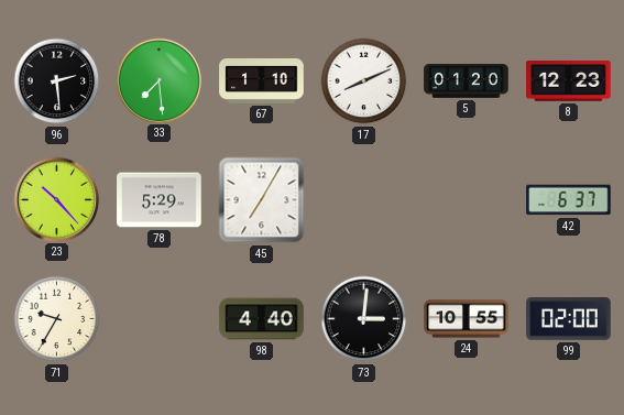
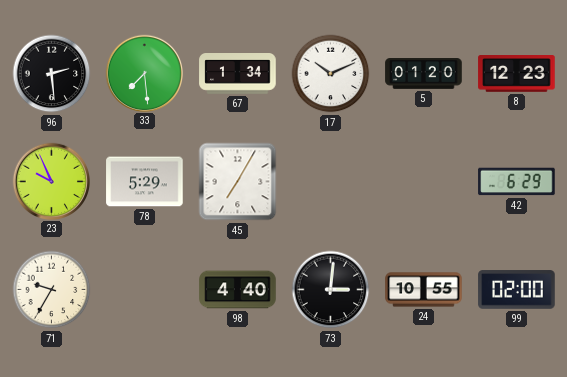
67: 1:10 -> 1:34
17: 8:11 -> 10:11
23: 10:23 -> 9:56
42: 6:37 -> 6:29
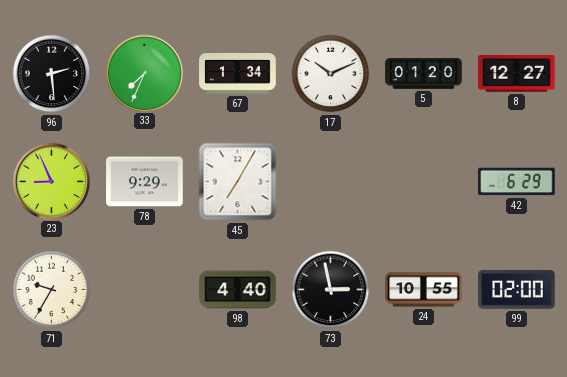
33: 7:29 -> 7:34
8: 12:23 -> 12:27
23: 9:56 -> 8:56
78: 5:29 -> 9:29
73: 3:01 -> 2:58
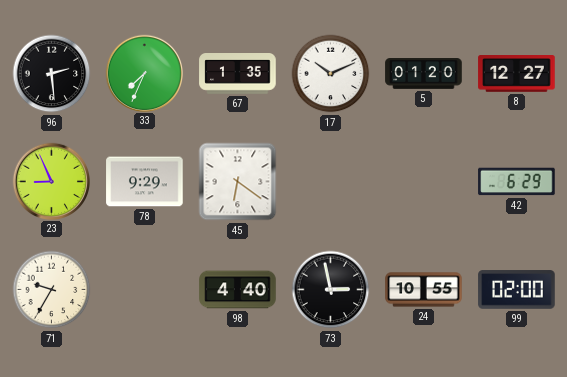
67: 1:34 -> 1:35
45: 7:05 -> 6:21
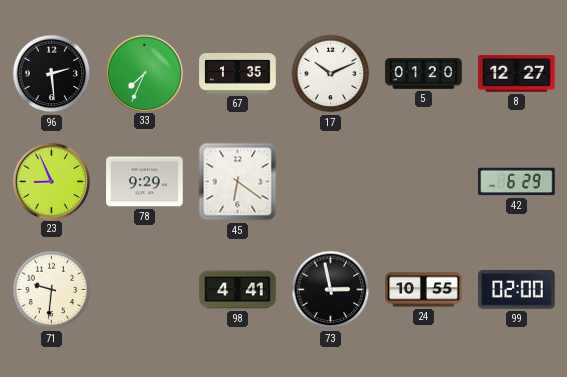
71: 9:35 -> 9:31
98: 4:40 -> 4:41
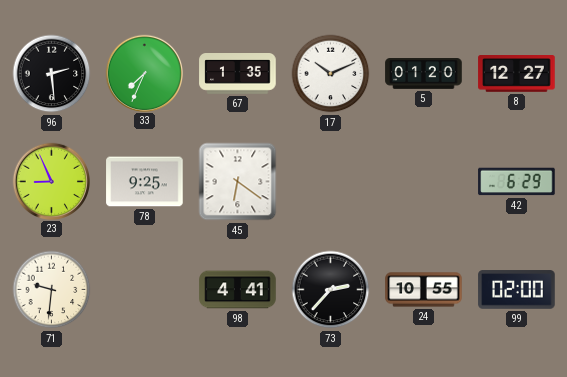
78: 9:29 -> 9:25
73: 2:58 -> 2:37
